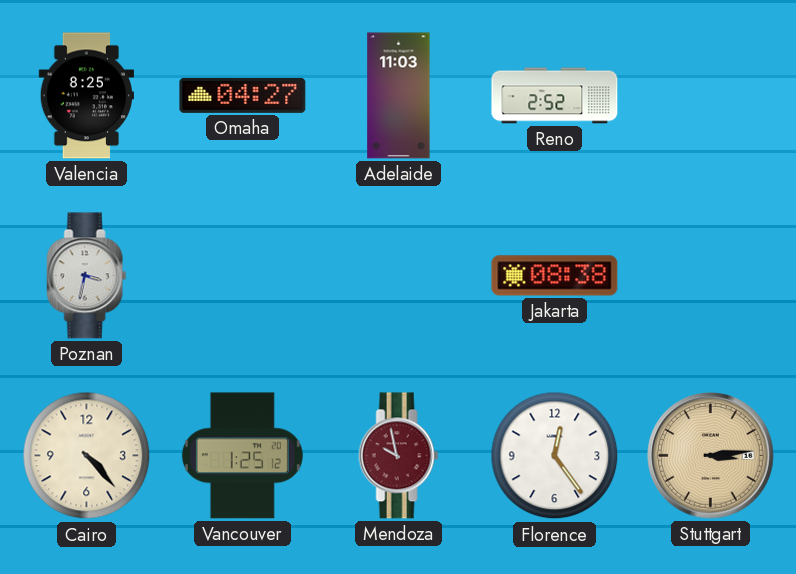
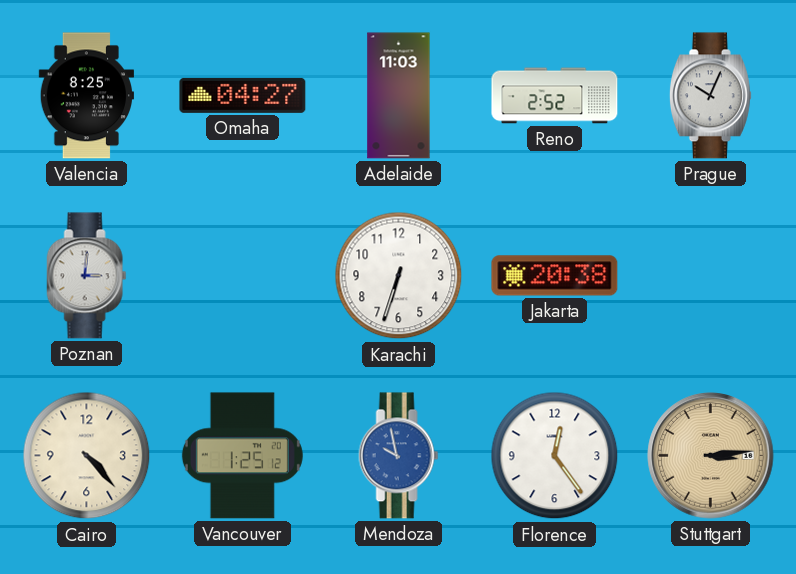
Prague: none -> 10:04
Poznan: 3:32 -> 3:01
Karachi: none -> 6:33
Jakarta: 08:38 -> 20:38
Mendoza dial: burgundy -> blue
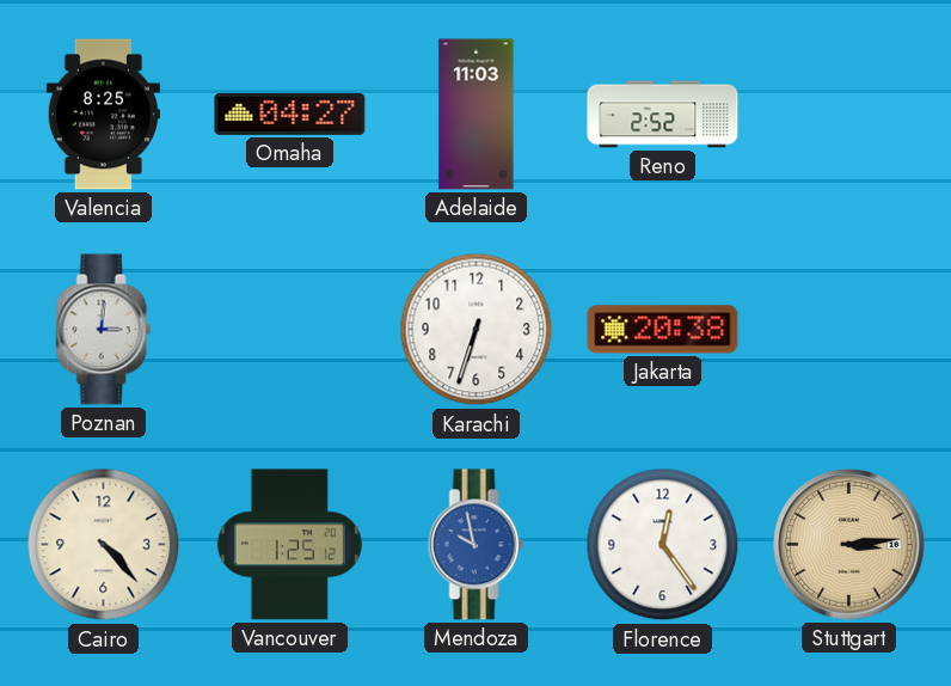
Prague: 10:04 -> none
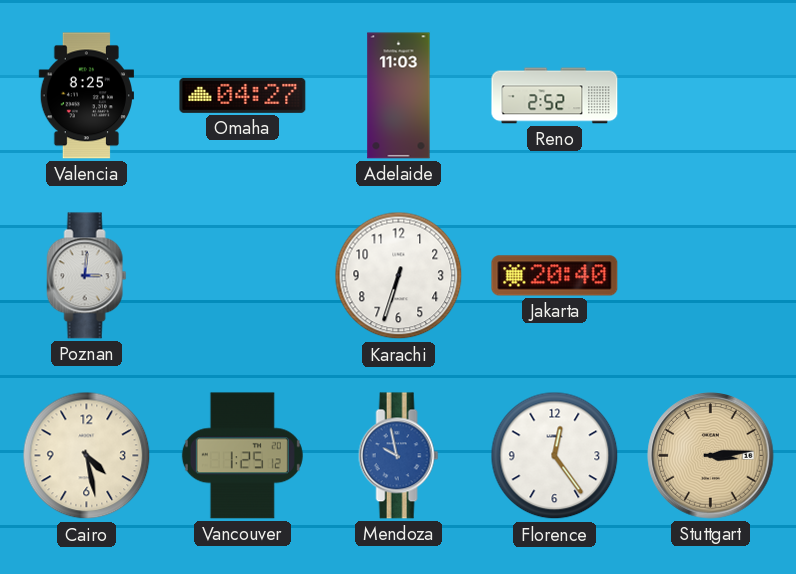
Jakarta: 20:38 -> 20:40
Cairo: 4:23 -> 4:28
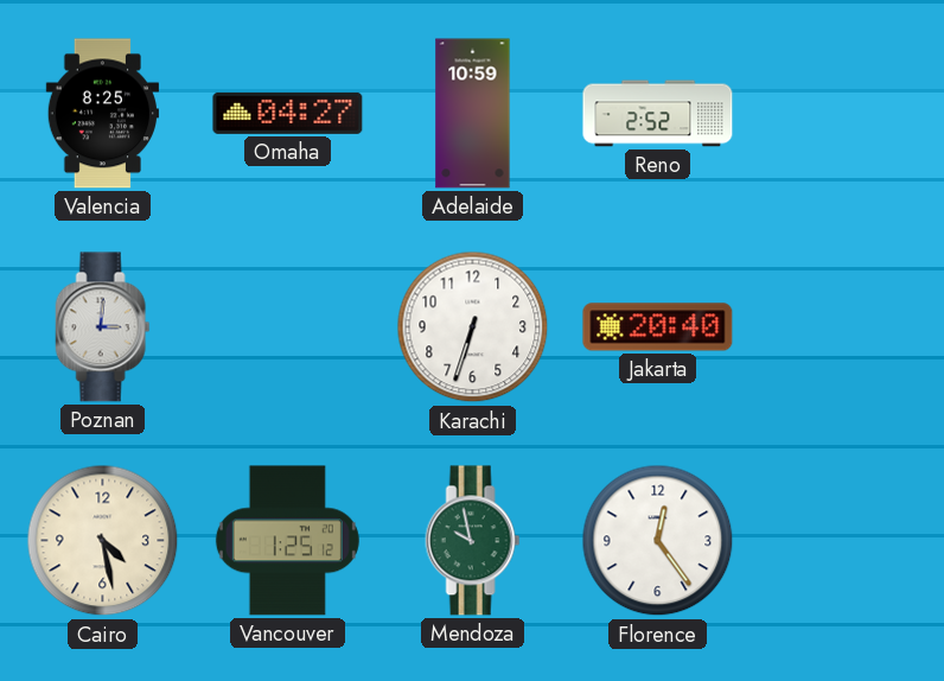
Adelaide: 11:03 -> 10:59
Mendoza dial: blue -> green
Stuttgart: 3:14 -> none
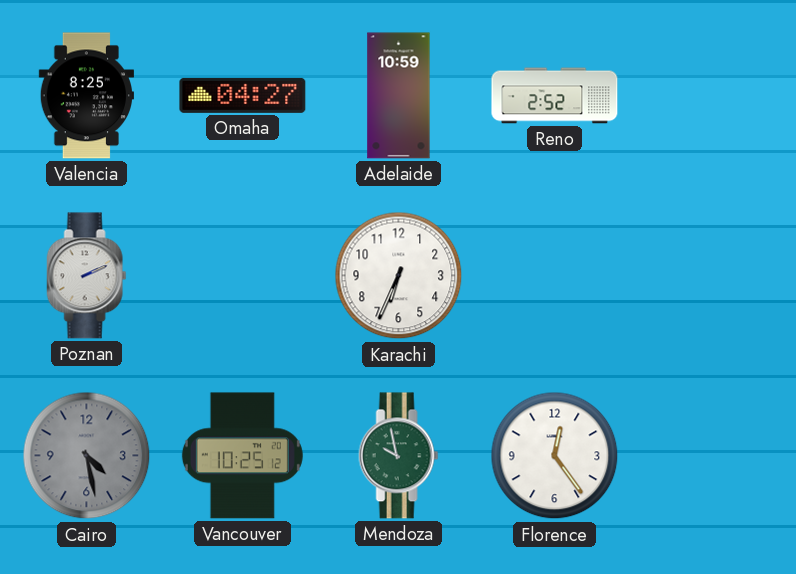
Poznan: 3:01 -> 2:11
Karachi: 6:33 -> 6:34
Jakarta: 20:40 -> none
Cairo dial: cream -> grey
Vancouver: 1:25 -> 10:25
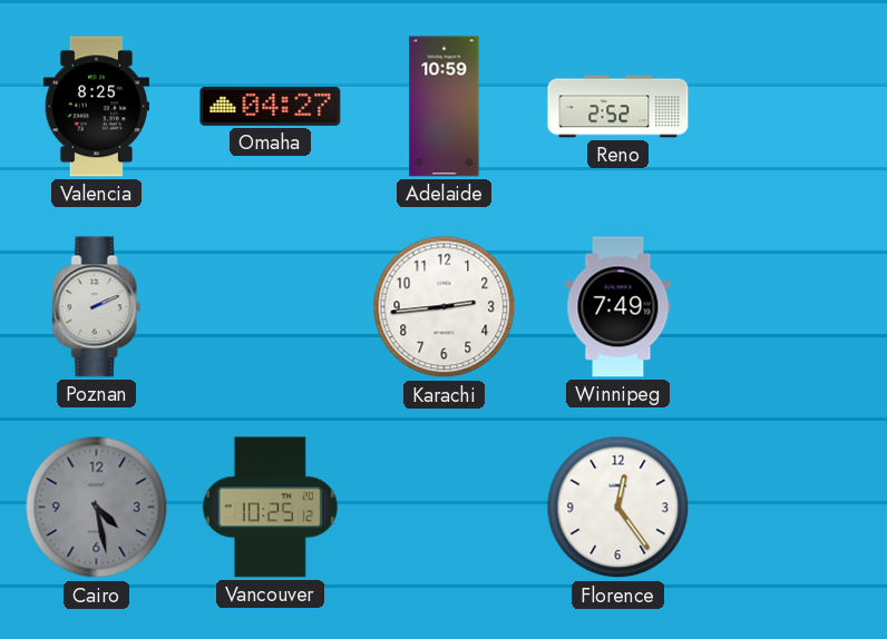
Karachi: 6:34 -> 2:44
Winnipeg: none -> 7:49
Mendoza: 9:58 -> none
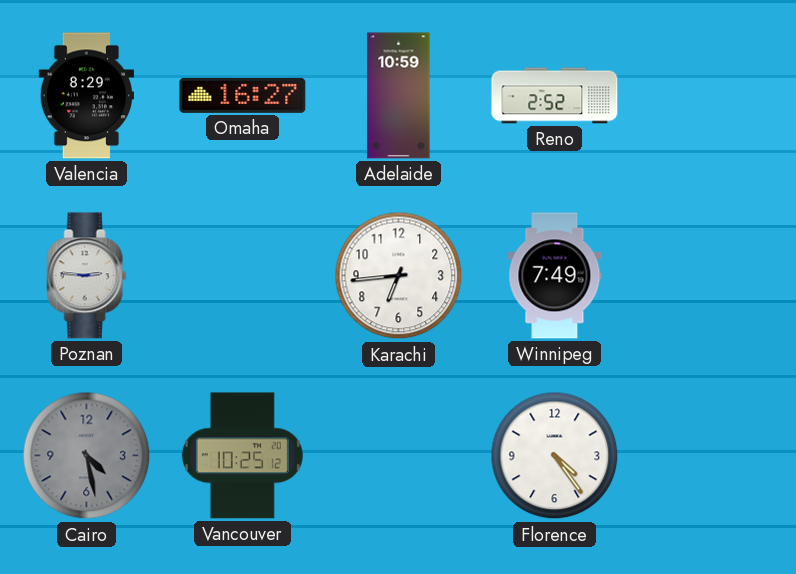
Valencia: 8:25 -> 8:29
Omaha: 04:27 -> 16:27
Poznan: 2:11 -> 2:46
Karachi: 2:44 -> 6:44
Florence: 12:24 -> 4:24
